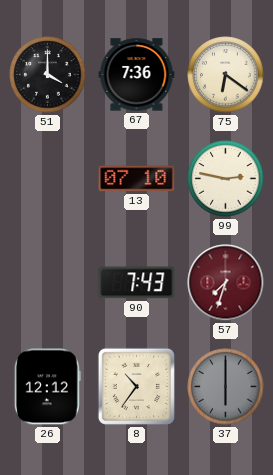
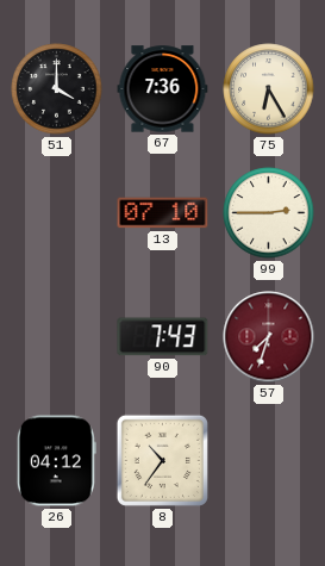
75: 6:21 -> 6:25
99: 2:47 -> 2:45
26: 12:12 -> 04:12
37: 6:00 -> none
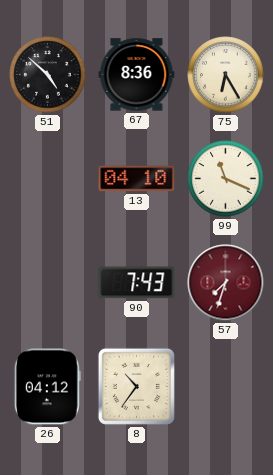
51: 4:00 -> 4:52
67: 7:36 -> 8:36
13: 07:10 -> 04:10
99: 2:45 -> 11:19
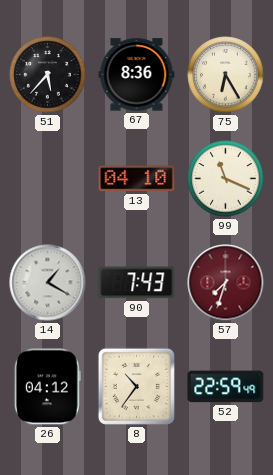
51: 4:52 -> 5:37
14: none -> 1:20
52: none -> 22:59
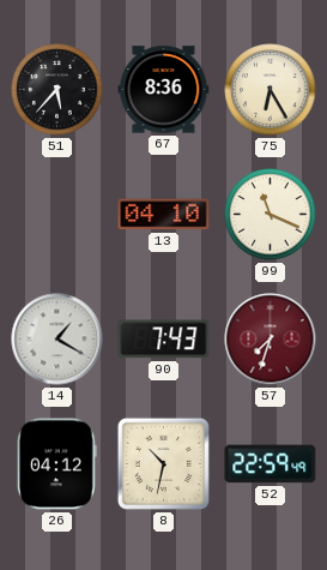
8: 10:36 -> 10:32
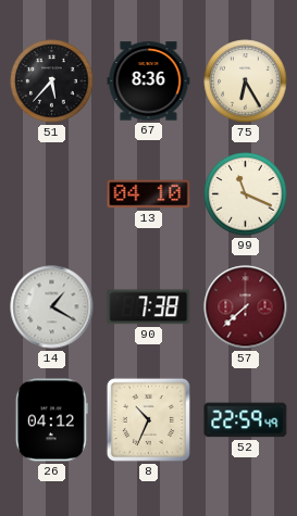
90: 7:43 -> 7:38
57: 7:33 -> 7:38
8: 10:32 -> 10:34
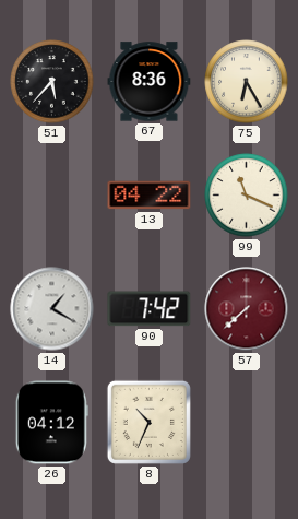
13: 04:10 -> 04:22
90: 7:38 -> 7:42
52: 22:59 -> none
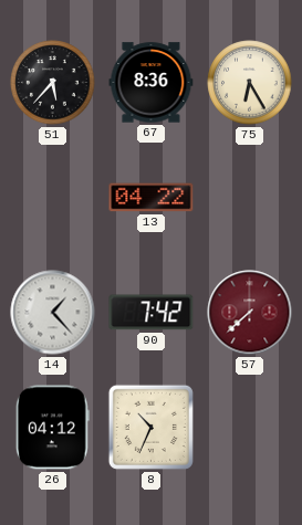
99: 11:19 -> none
14: 1:20 -> 1:23
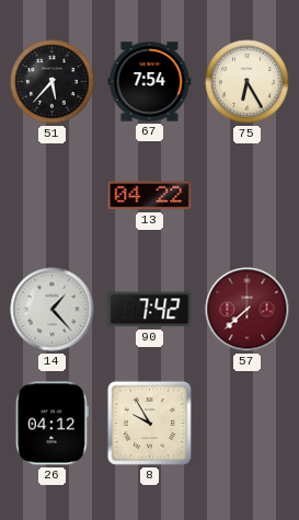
67: 8:36 -> 7:54
8: 10:34 -> 9:55
